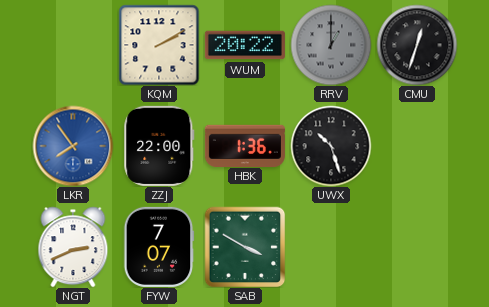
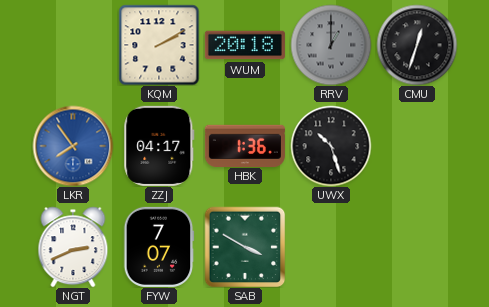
WUM: 20:22 -> 20:18
ZZJ: 22:00 -> 04:17
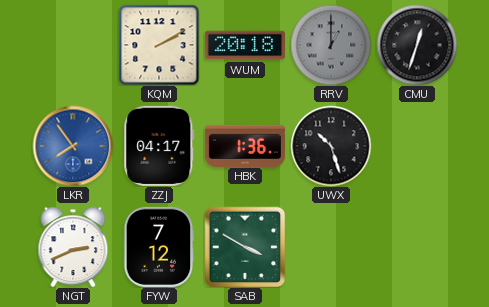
FYW: 7:07 -> 7:12
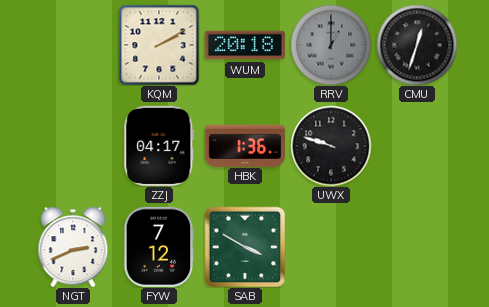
LKR: 7:54 -> none
UWX: 10:27 -> 9:48
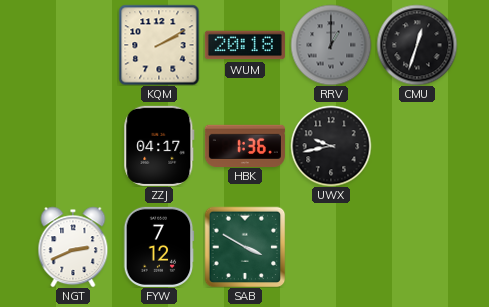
UWX: 9:48 -> 9:43
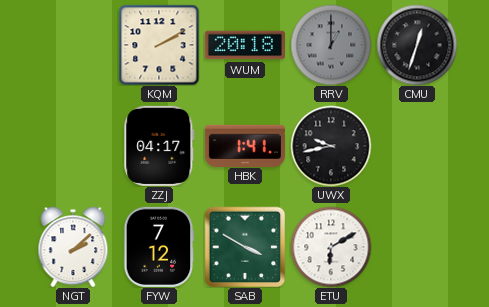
HBK: 1:36 -> 1:41
NGT: 2:41 -> 2:08
ETU: none -> 6:10
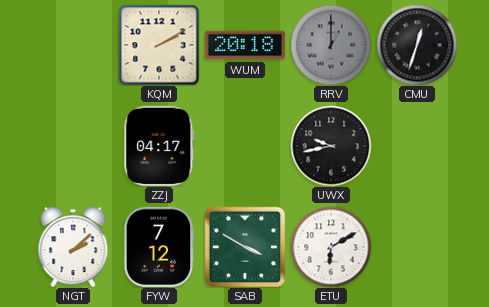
HBK: 1:41 -> none
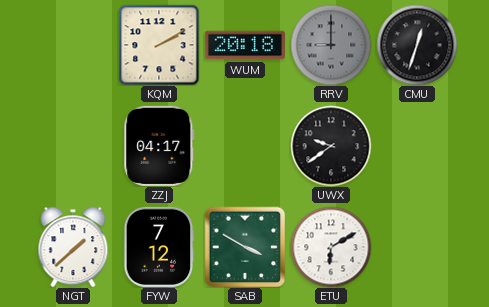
RRV: 1:00 -> 9:00
UWX: 9:43 -> 9:39
NGT: 2:08 -> 1:38
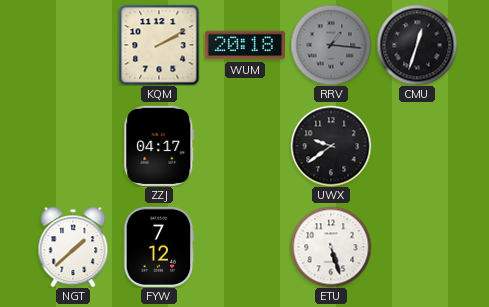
RRV: 9:00 -> 1:16
SAB: 3:50 -> none
ETU: 6:10 -> 5:27
